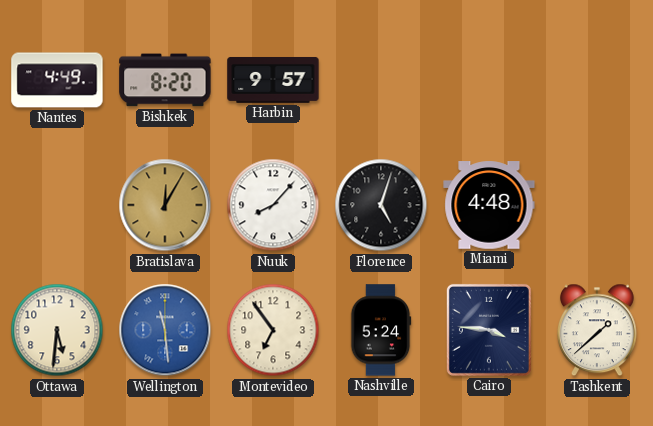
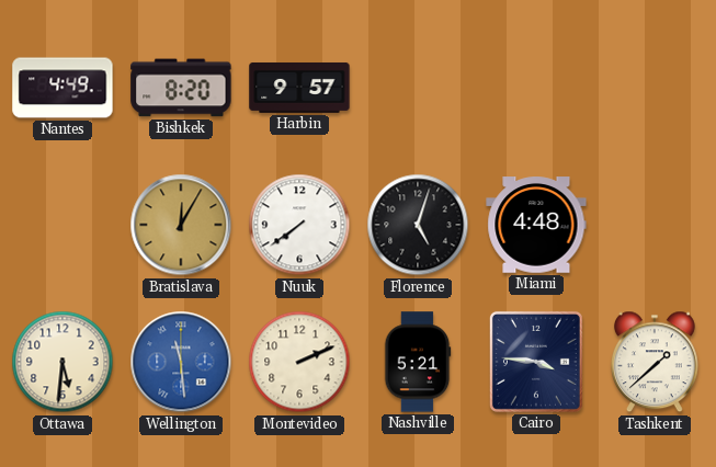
Nuuk: 8:07 -> 7:39
Montevideo: 6:54 -> 2:11
Nashville: 5:24 -> 5:21
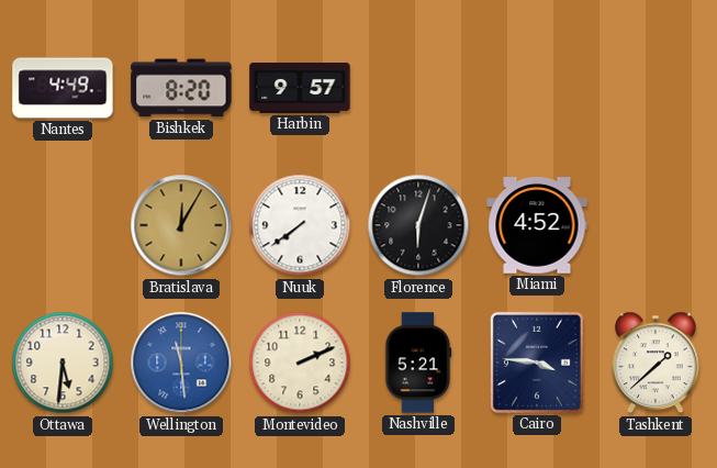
Florence: 5:03 -> 6:03
Miami: 4:48 -> 4:52
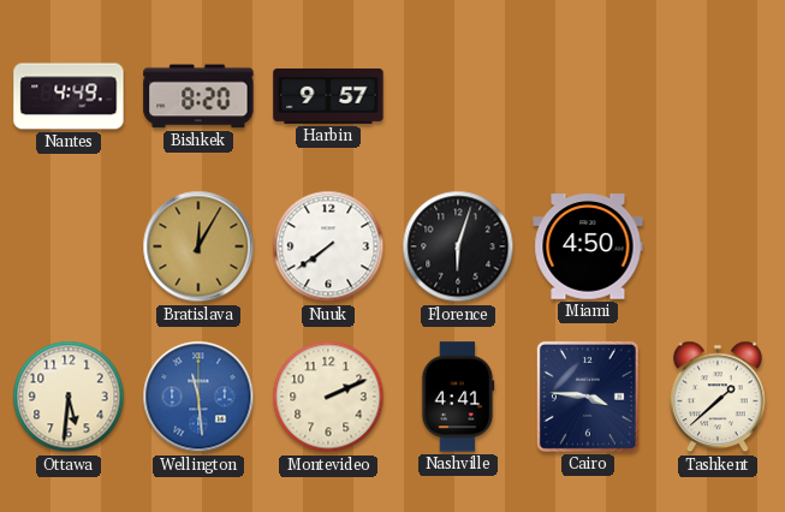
Miami: 4:52 -> 4:50
Nashville: 5:21 -> 4:41
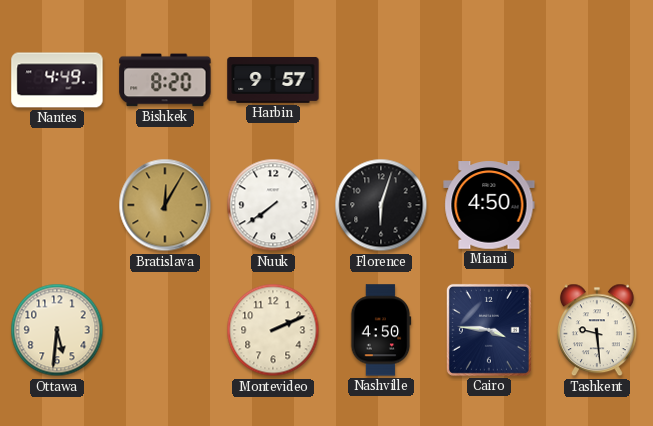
Wellington: 11:29 -> none
Nashville: 4:41 -> 4:50
Tashkent: 1:38 -> 9:29
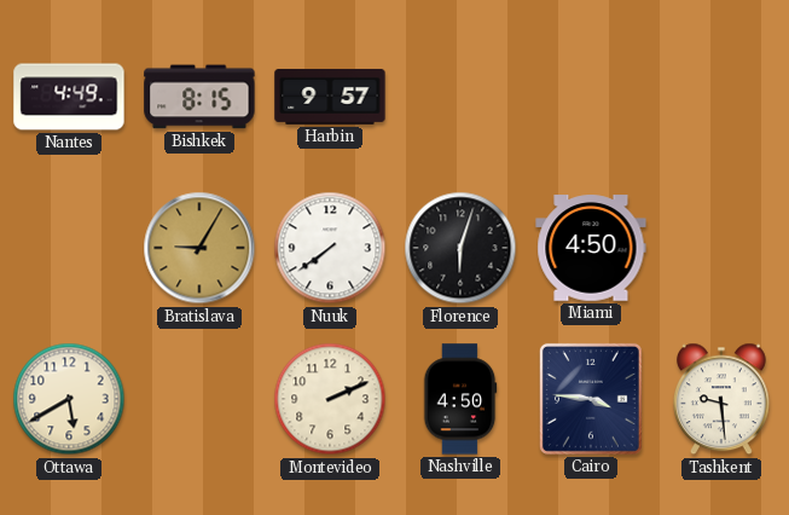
Bishkek: 8:20 -> 8:15
Bratislava: 12:05 -> 9:05
Ottawa: 5:31 -> 5:40
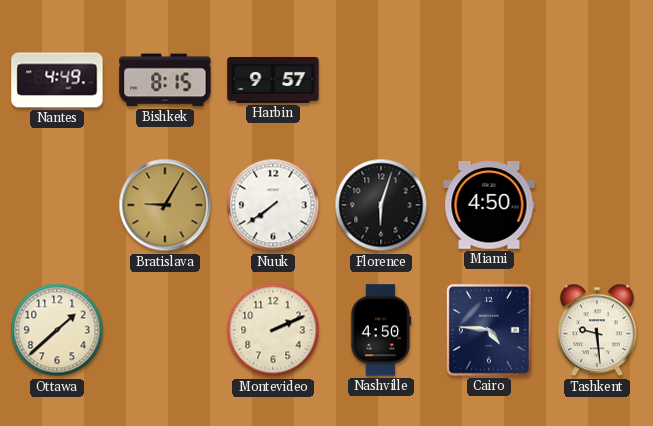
Ottawa: 5:40 -> 1:38
Cairo: 3:46 -> 4:46
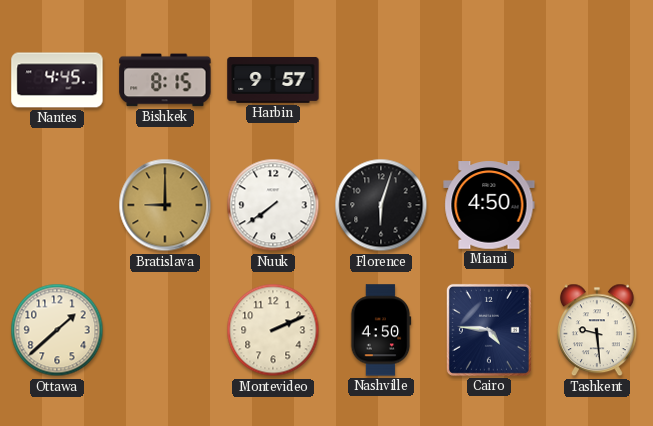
Nantes: 4:49 -> 4:45
Bratislava: 9:05 -> 9:00
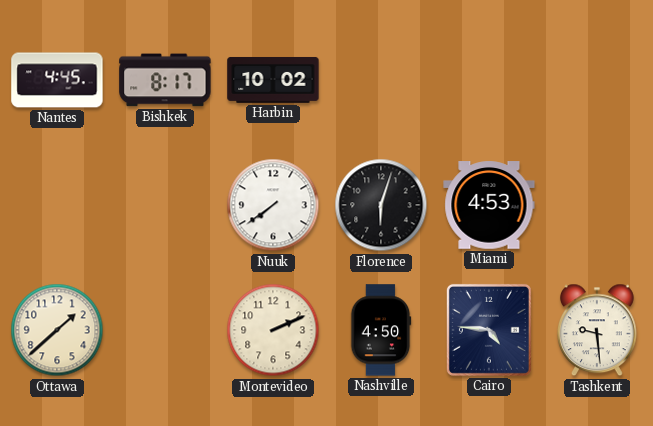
Bishkek: 8:15 -> 8:17
Harbin: 9:57 -> 10:02
Bratislava: 9:00 -> none
Miami: 4:50 -> 4:53
